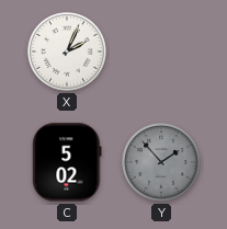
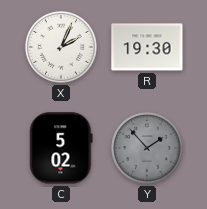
R: none -> 19:30
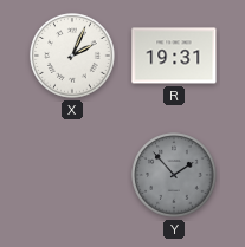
R: 19:30 -> 19:31
C: 5:02 -> none
